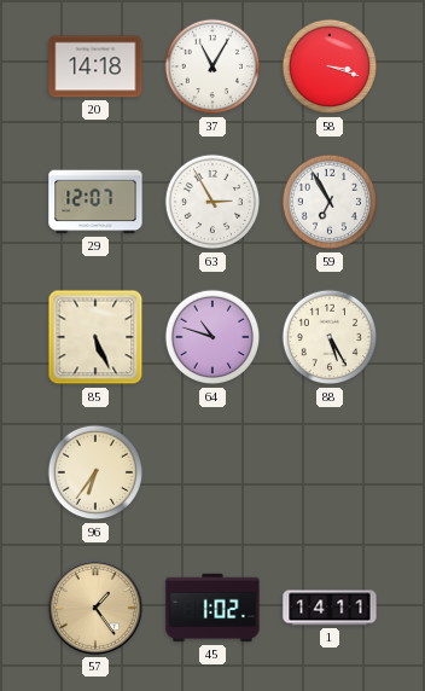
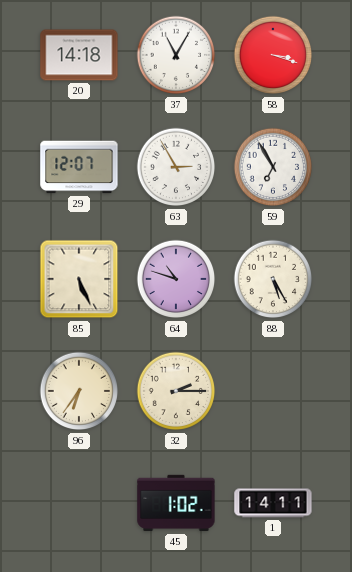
32: none -> 2:15
57: 1:24 -> none
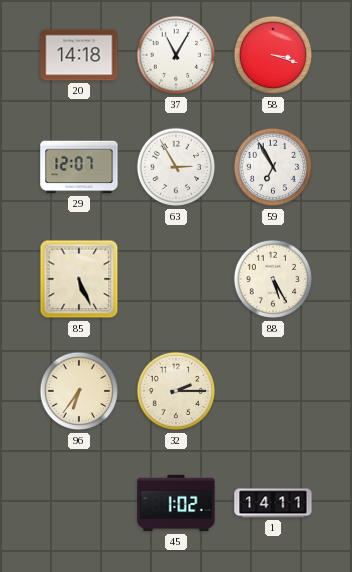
64: 10:48 -> none
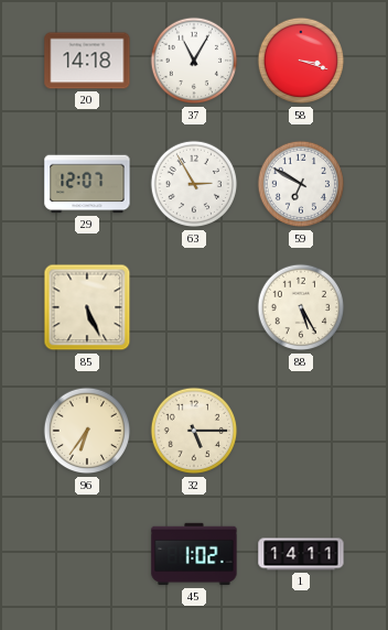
59: 6:55 -> 6:50
32: 2:15 -> 5:15
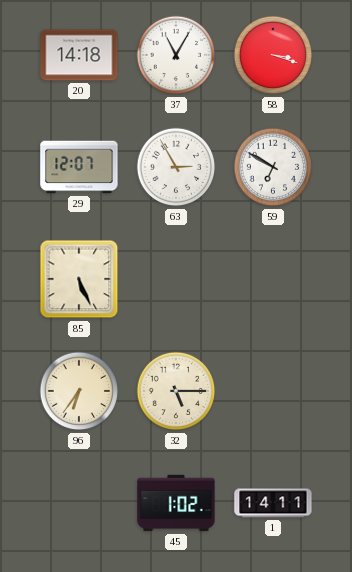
88: 5:25 -> none
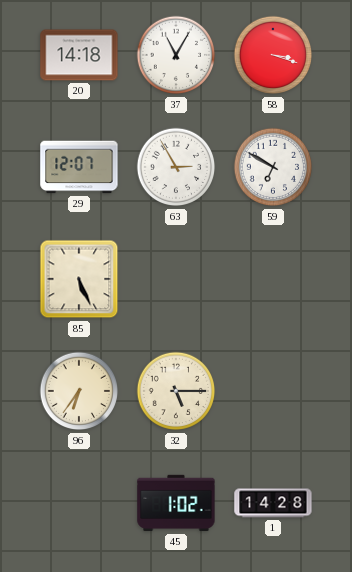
1: 14:11 -> 14:28
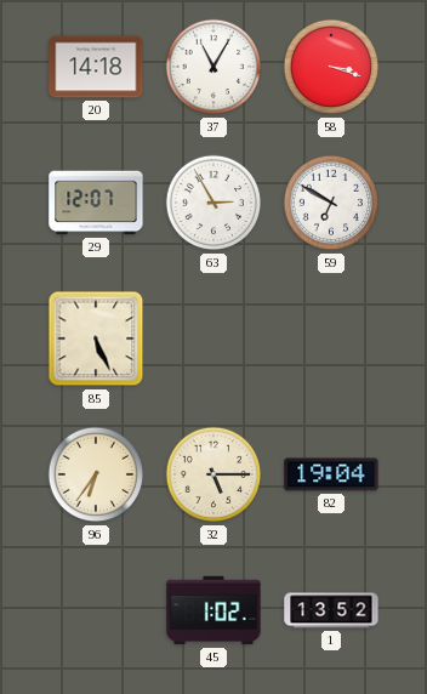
82: none -> 19:04
1: 14:28 -> 13:52
